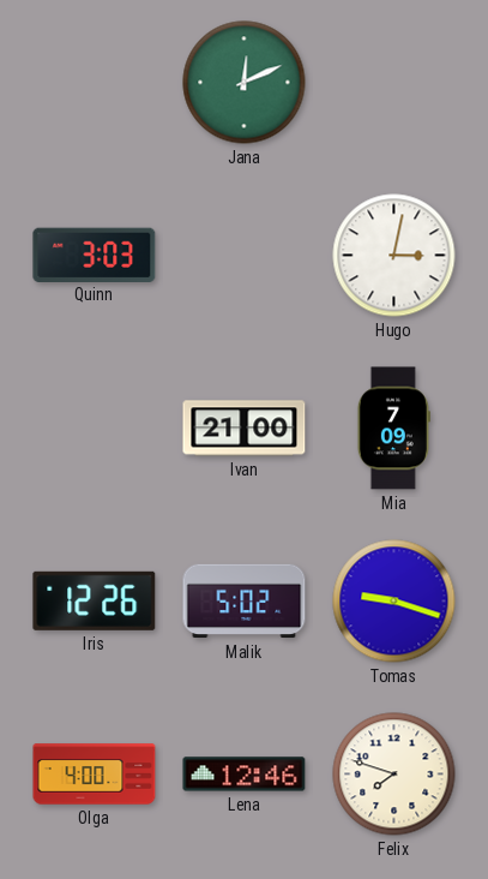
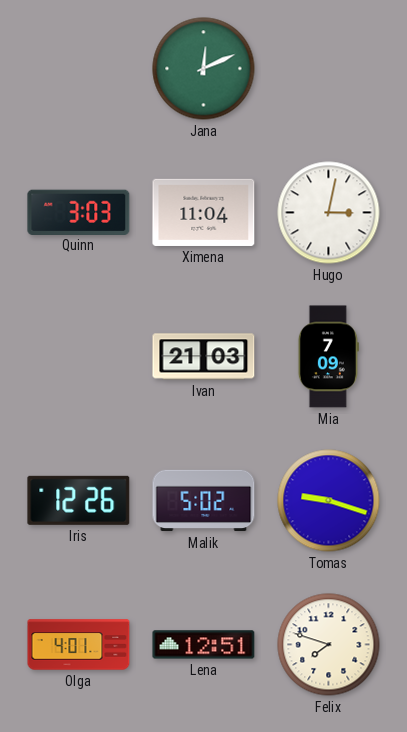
Ximena: none -> 11:04
Ivan: 21:00 -> 21:03
Olga: 4:00 -> 4:01
Lena: 12:46 -> 12:51
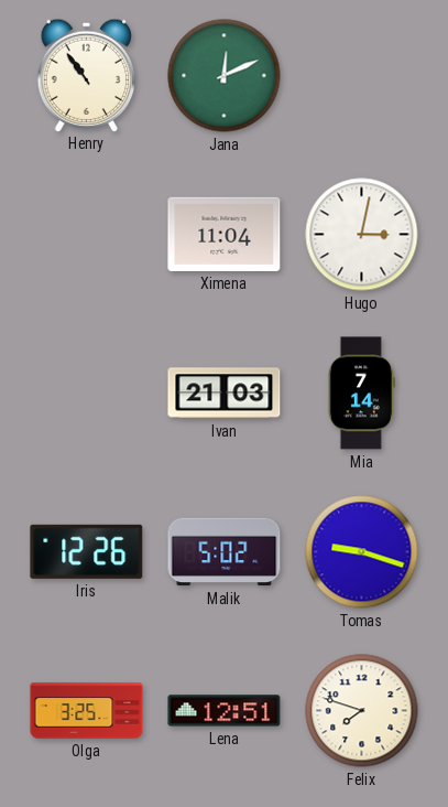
Henry: none -> 10:54
Quinn: 3:03 -> none
Mia: 7:09 -> 7:14
Olga: 4:01 -> 3:25
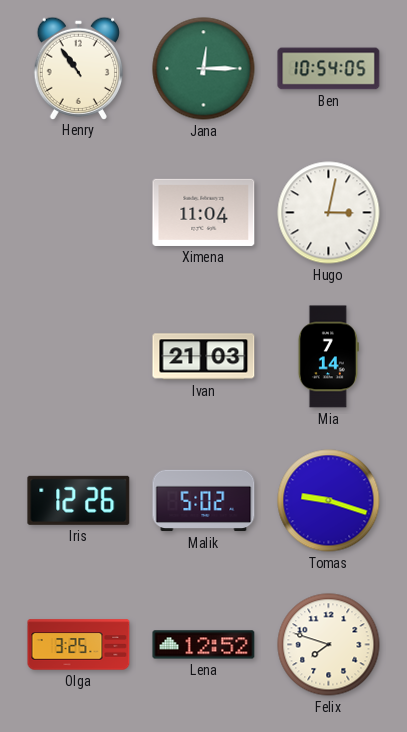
Jana: 12:11 -> 12:15
Ben: none -> 10:54
Lena: 12:51 -> 12:52
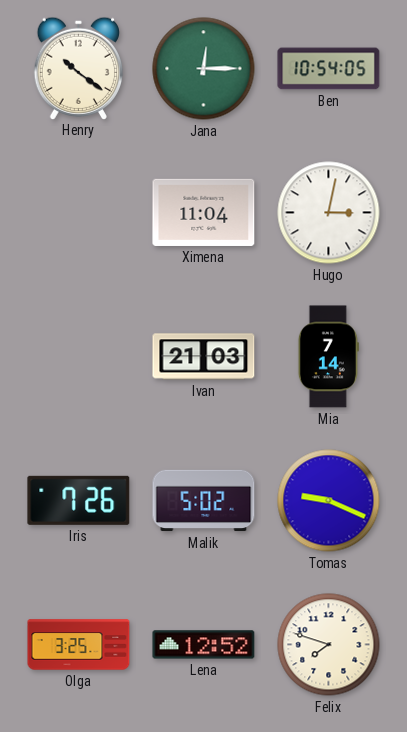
Henry: 10:54 -> 10:21
Iris: 12:26 -> 7:26
Tomas: 9:18 -> 9:19
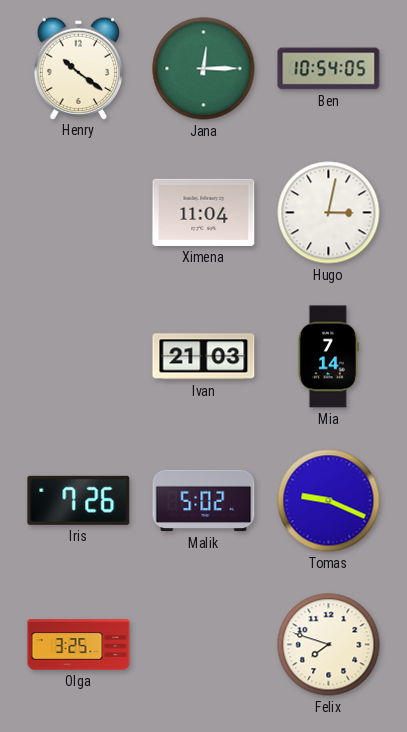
Lena: 12:52 -> none
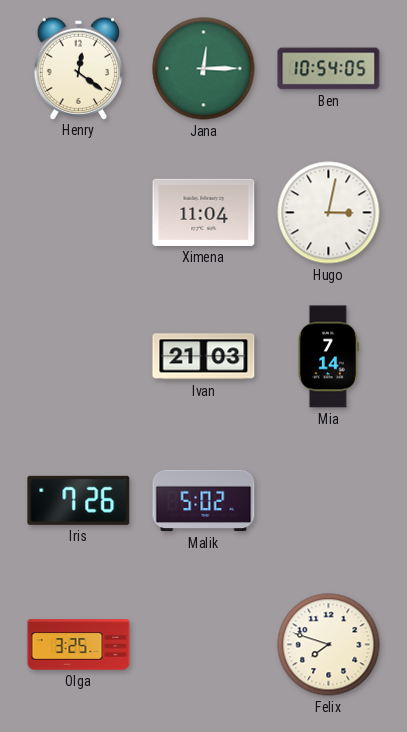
Henry: 10:21 -> 12:21
Tomas: 9:19 -> none
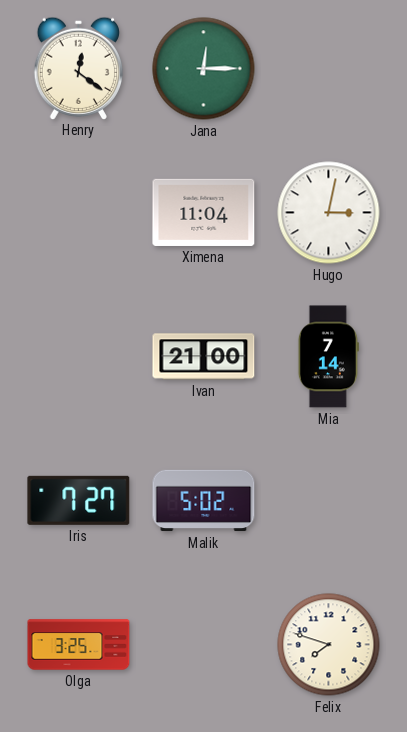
Ben: 10:54 -> none
Ivan: 21:03 -> 21:00
Iris: 7:26 -> 7:27
